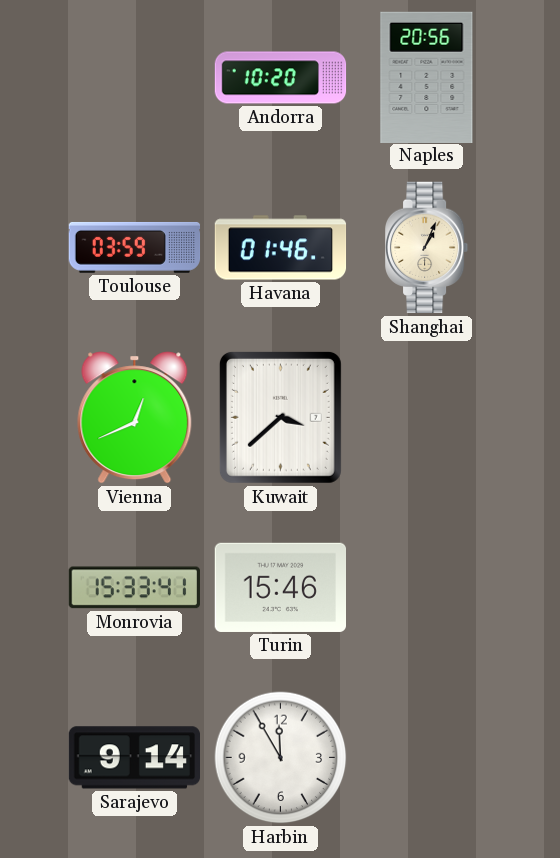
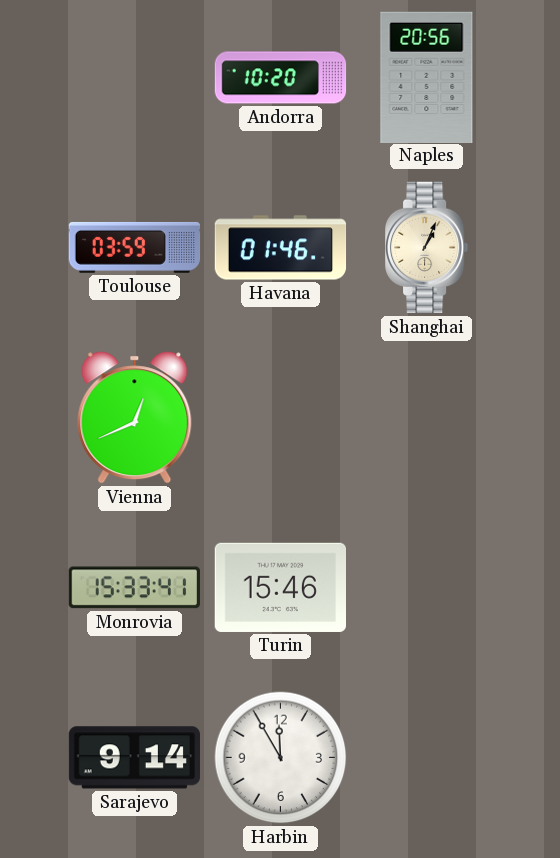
Kuwait: 3:38 -> none
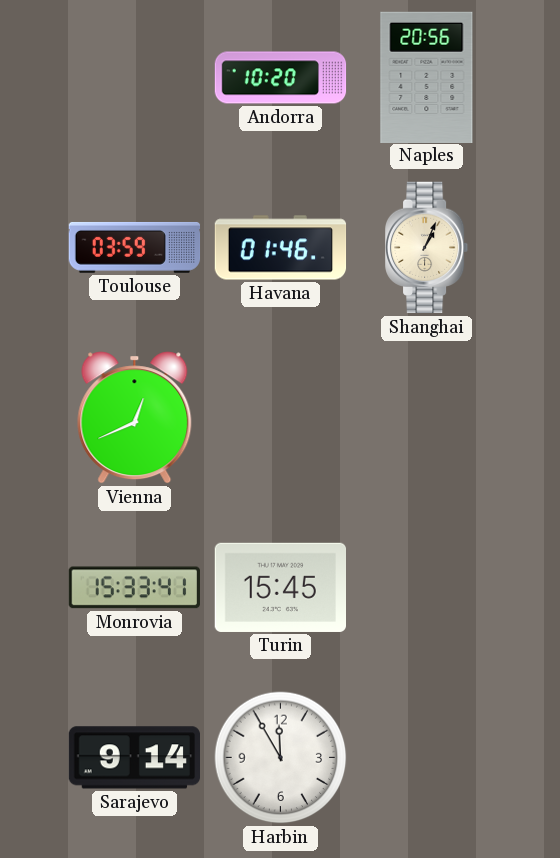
Turin: 15:46 -> 15:45
